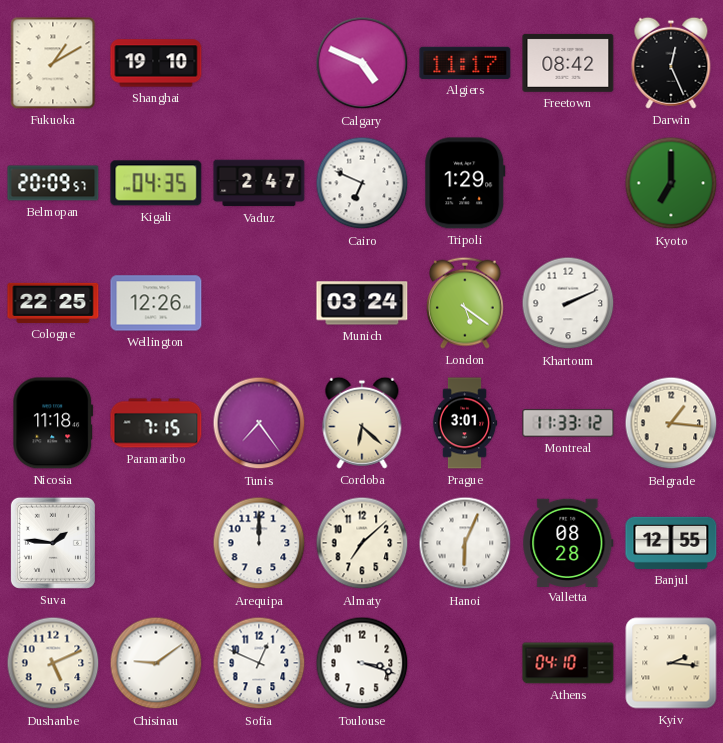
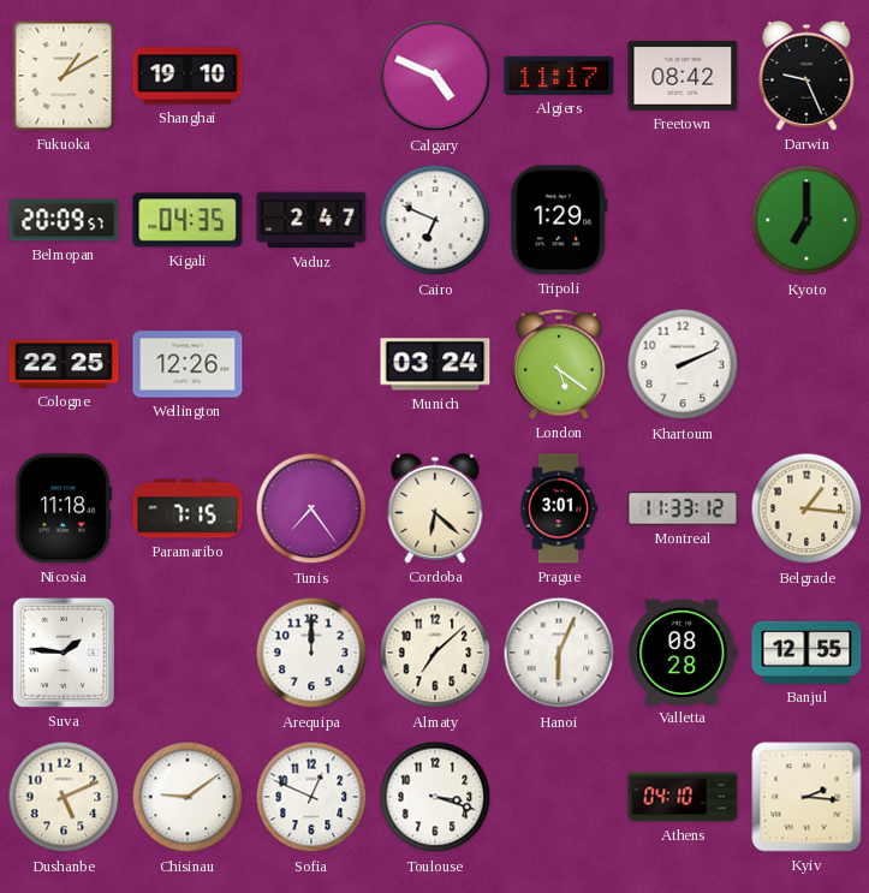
Darwin: 12:26 -> 9:26
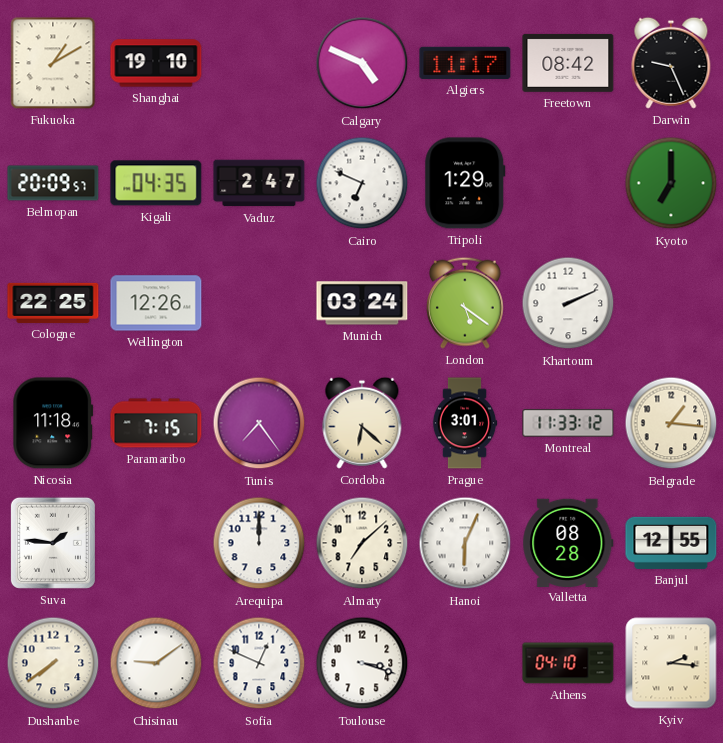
Dushanbe: 5:11 -> 7:39
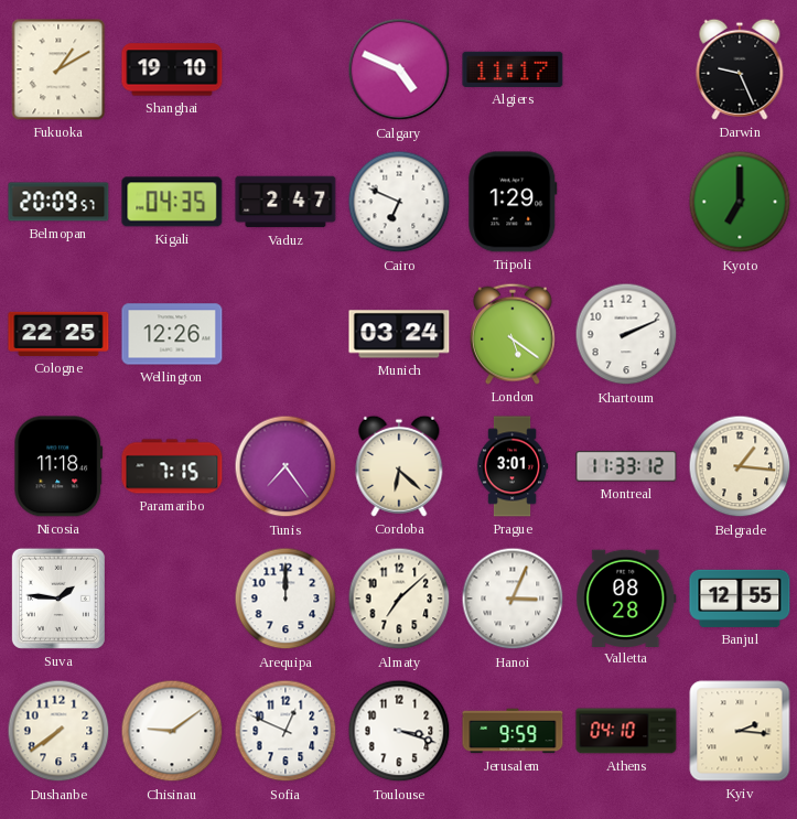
Freetown: 08:42 -> none
Hanoi: 6:04 -> 3:04
Jerusalem: none -> 9:59
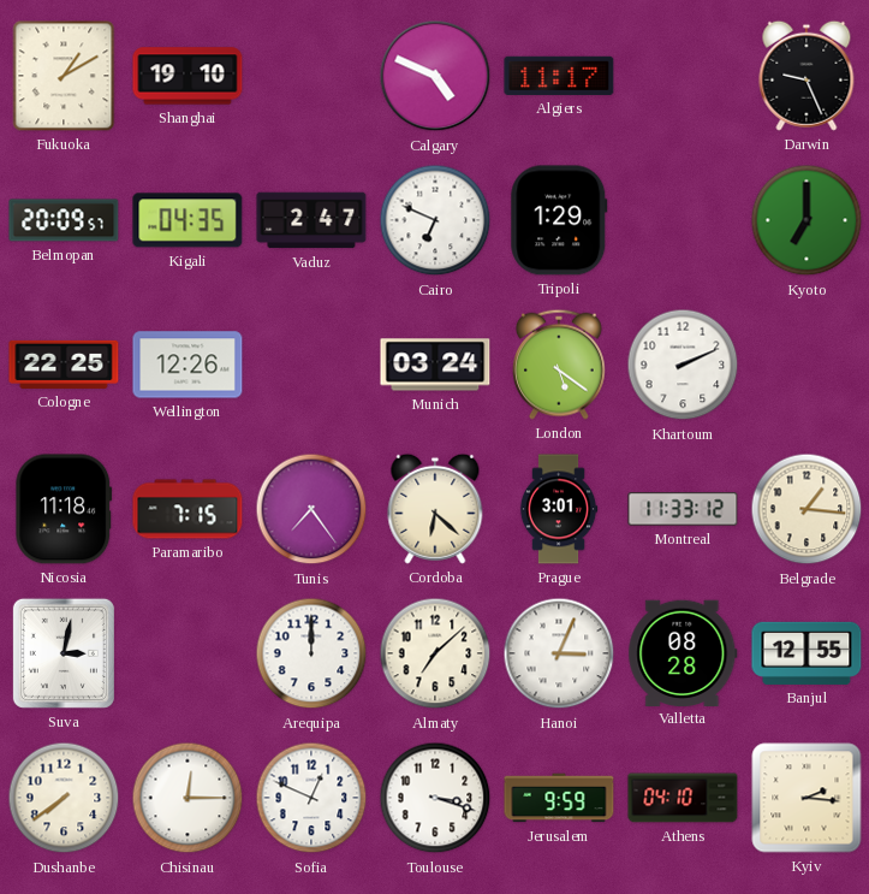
Suva: 1:46 -> 3:02
Chisinau: 9:09 -> 12:15
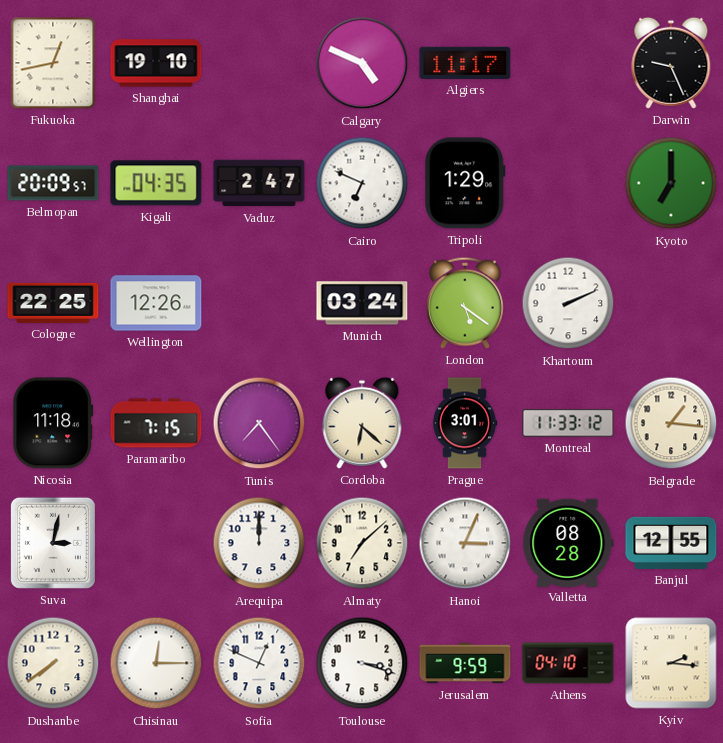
Fukuoka: 1:10 -> 12:43
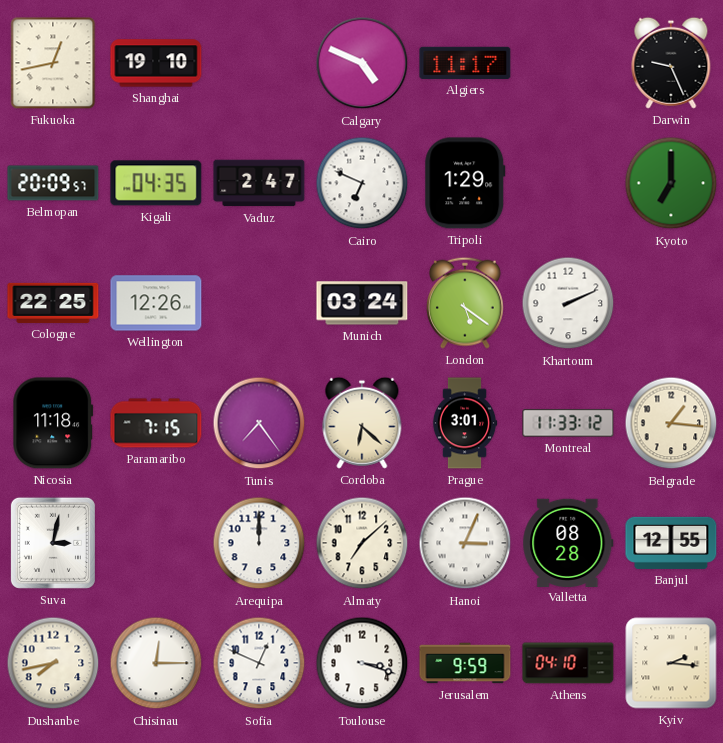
Dushanbe: 7:39 -> 7:43
